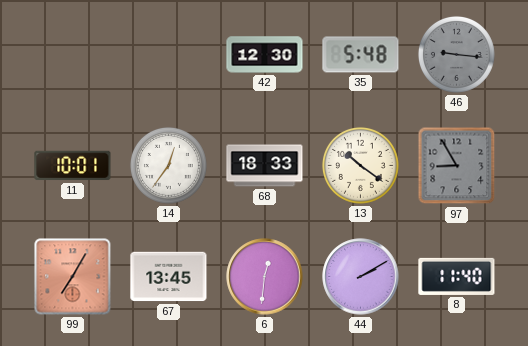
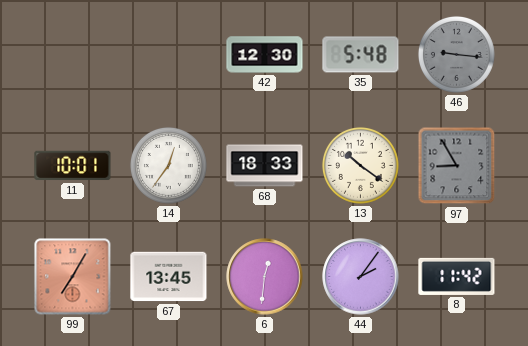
44: 2:10 -> 2:06
8: 11:40 -> 11:42
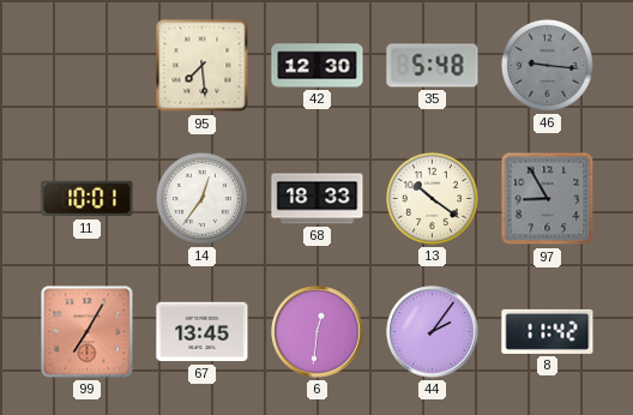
95: none -> 7:29
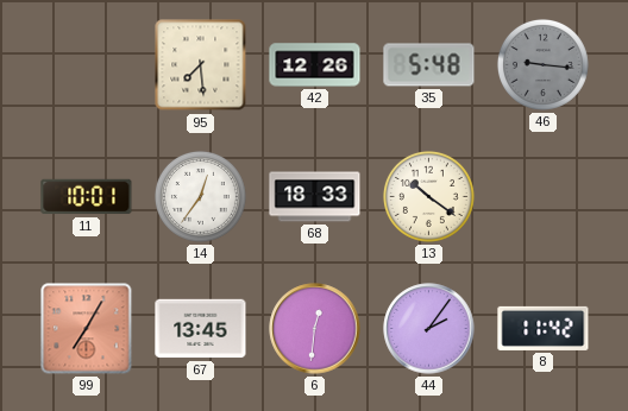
42: 12:30 -> 12:26
97: 8:55 -> none
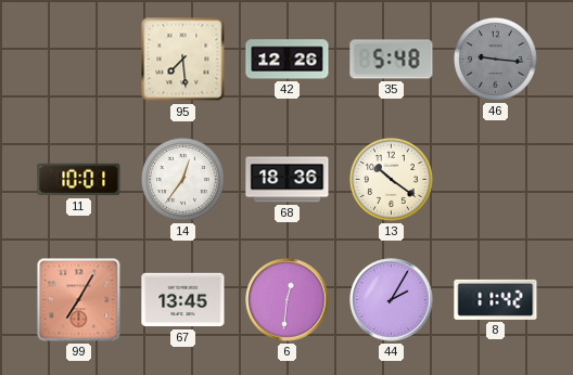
68: 18:33 -> 18:36
44: 2:06 -> 2:05
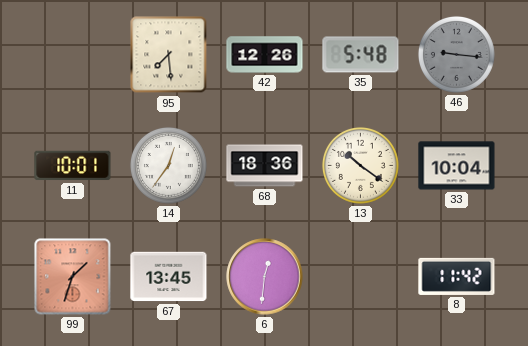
33: none -> 10:04
99: 7:05 -> 1:33
44: 2:05 -> none
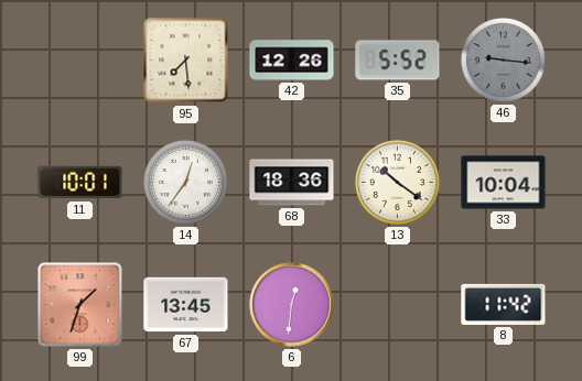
35: 5:48 -> 5:52
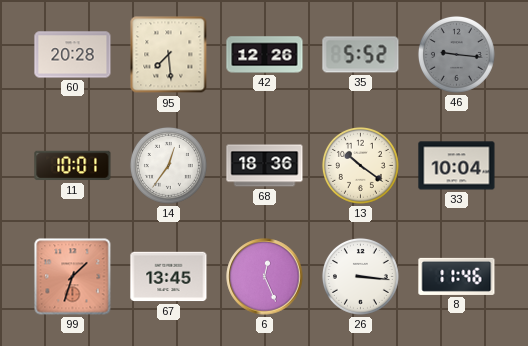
60: none -> 20:28
6: 12:31 -> 12:26
26: none -> 3:16
8: 11:42 -> 11:46
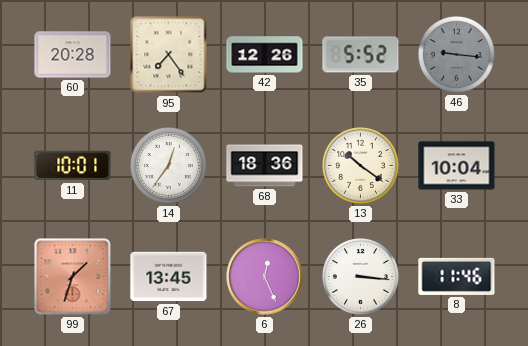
95: 7:29 -> 7:24
